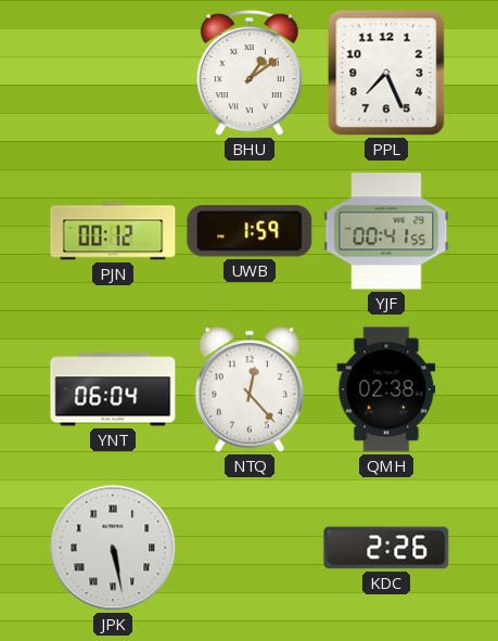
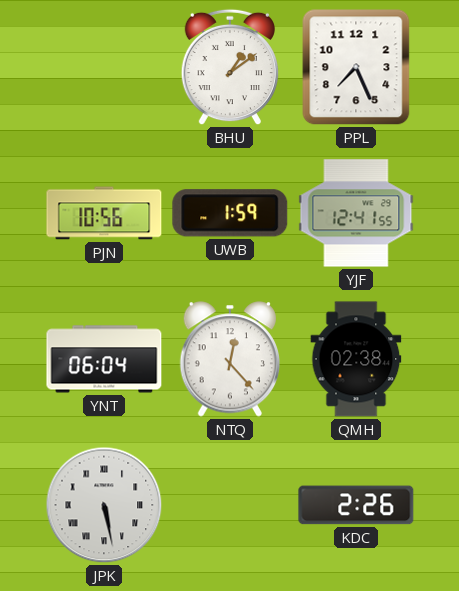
PJN: 00:12 -> 10:56
YJF: 00:41 -> 12:41
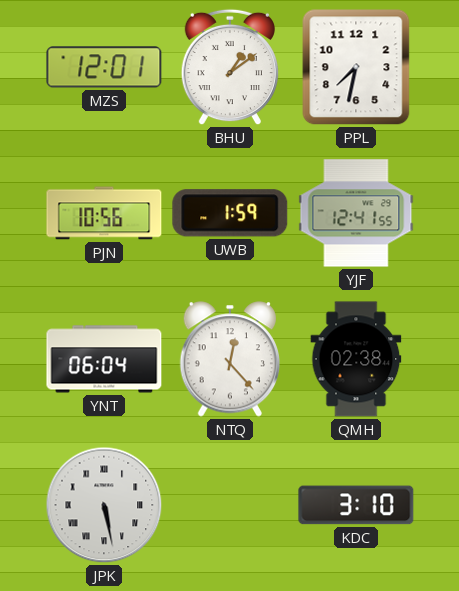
MZS: none -> 12:01
PPL: 7:26 -> 7:32
KDC: 2:26 -> 3:10
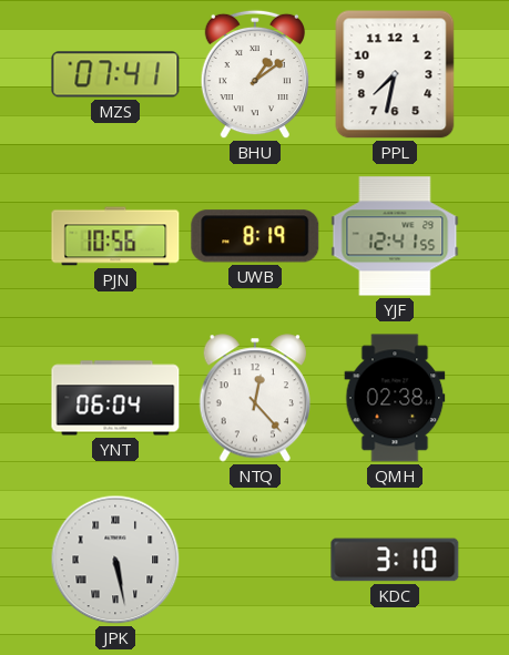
MZS: 12:01 -> 07:41
UWB: 1:59 -> 8:19
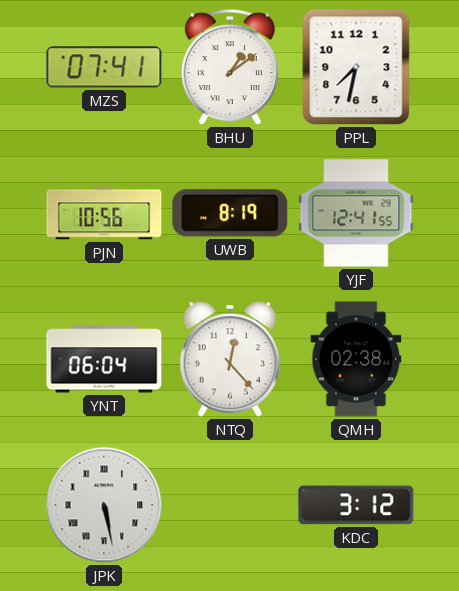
KDC: 3:10 -> 3:12
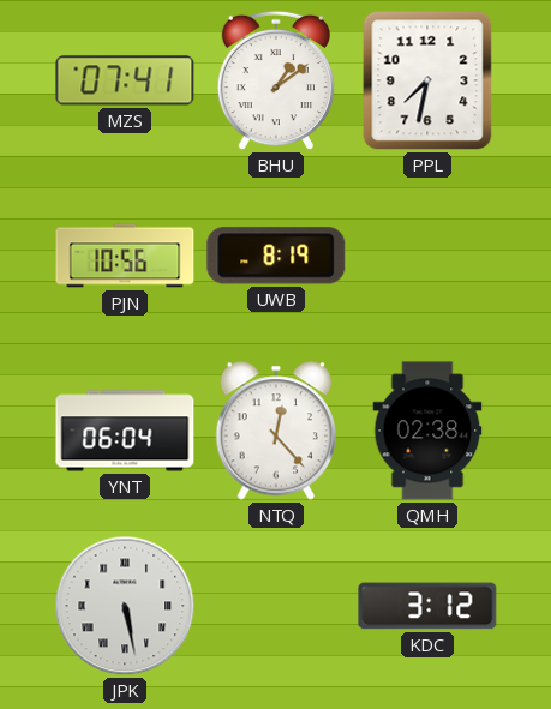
YJF: 12:41 -> none
